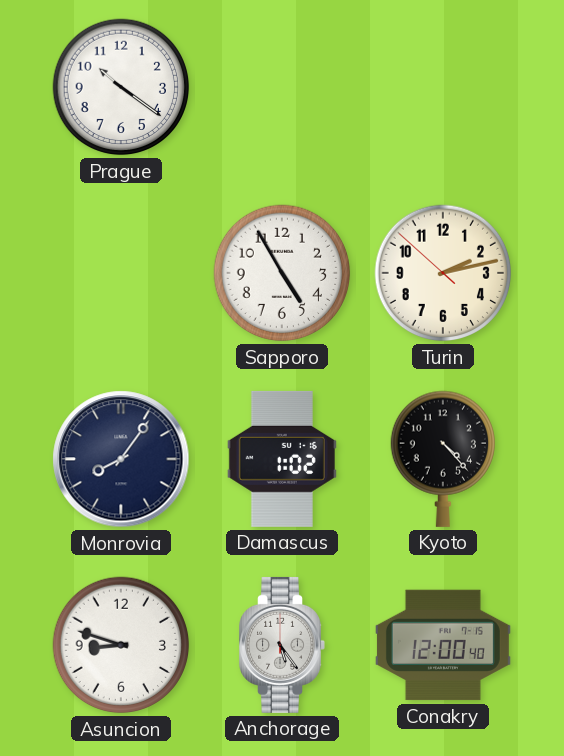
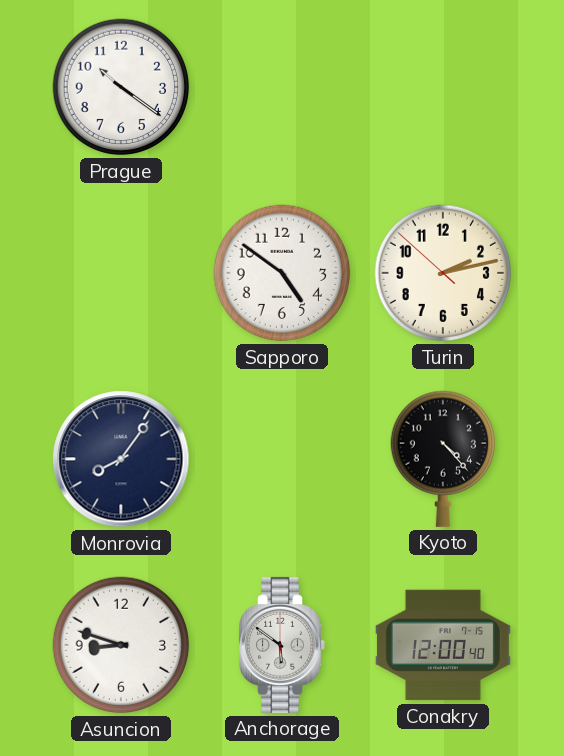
Sapporo: 4:55 -> 4:51
Damascus: 1:02 -> none
Anchorage: 5:24 -> 5:51
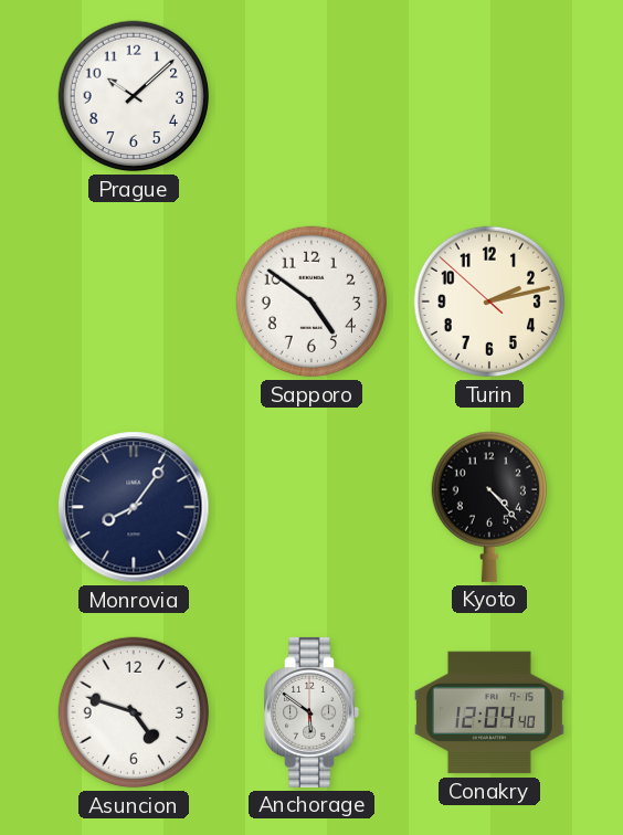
Prague: 10:21 -> 10:08
Asuncion: 8:48 -> 4:48
Conakry: 12:00 -> 12:04
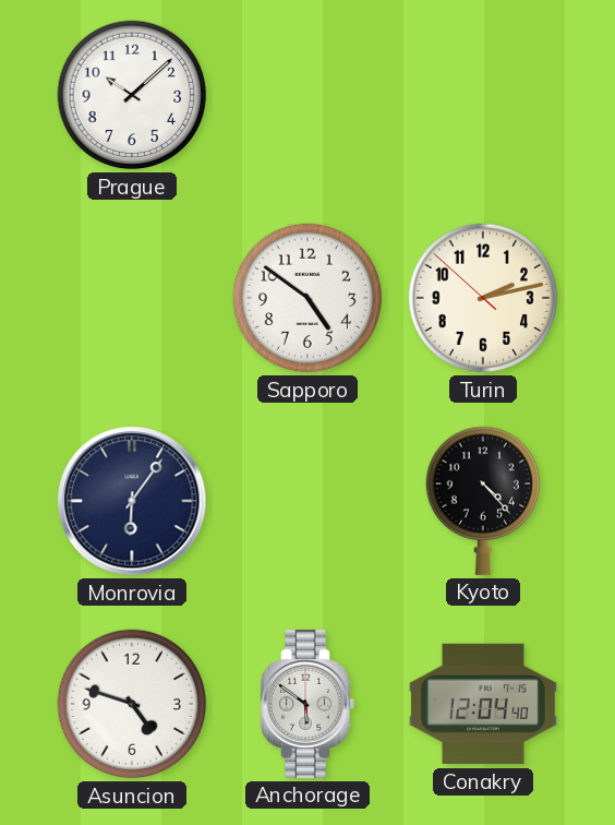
Monrovia: 8:06 -> 6:06
